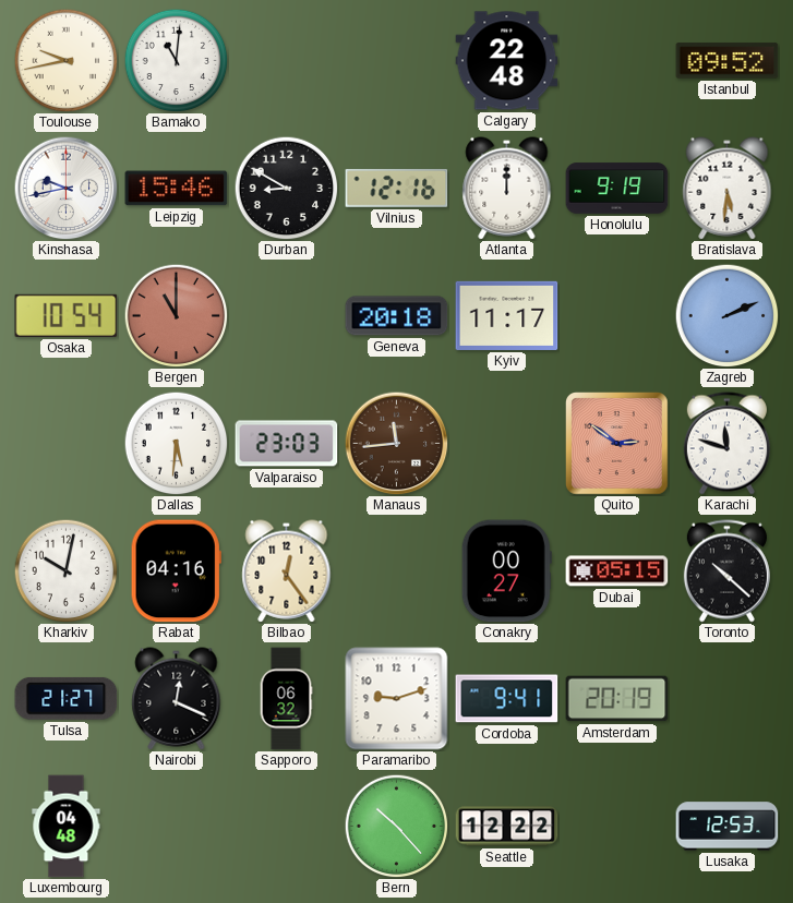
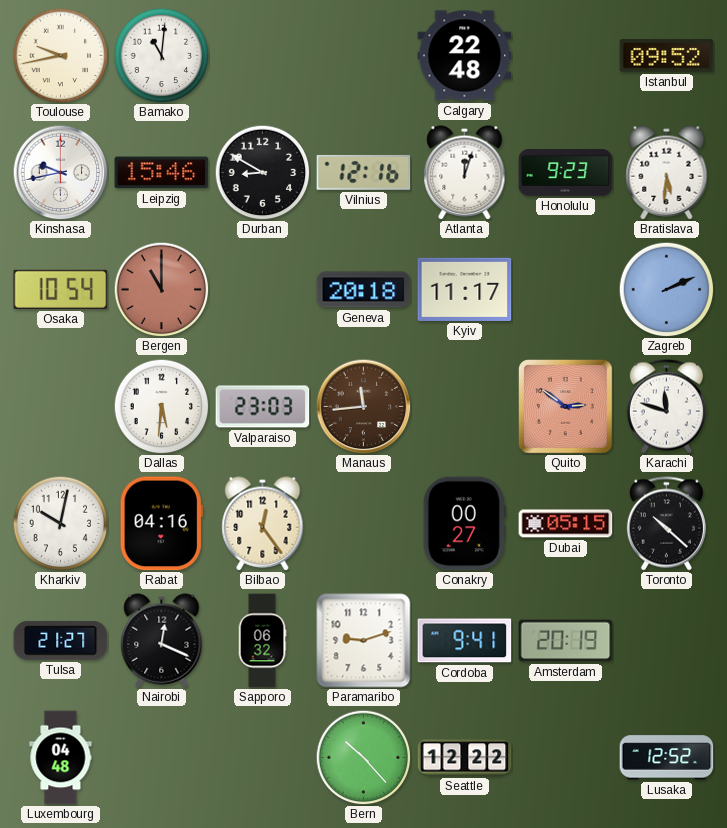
Atlanta: 12:00 -> 12:03
Honolulu: 9:19 -> 9:23
Lusaka: 12:53 -> 12:52
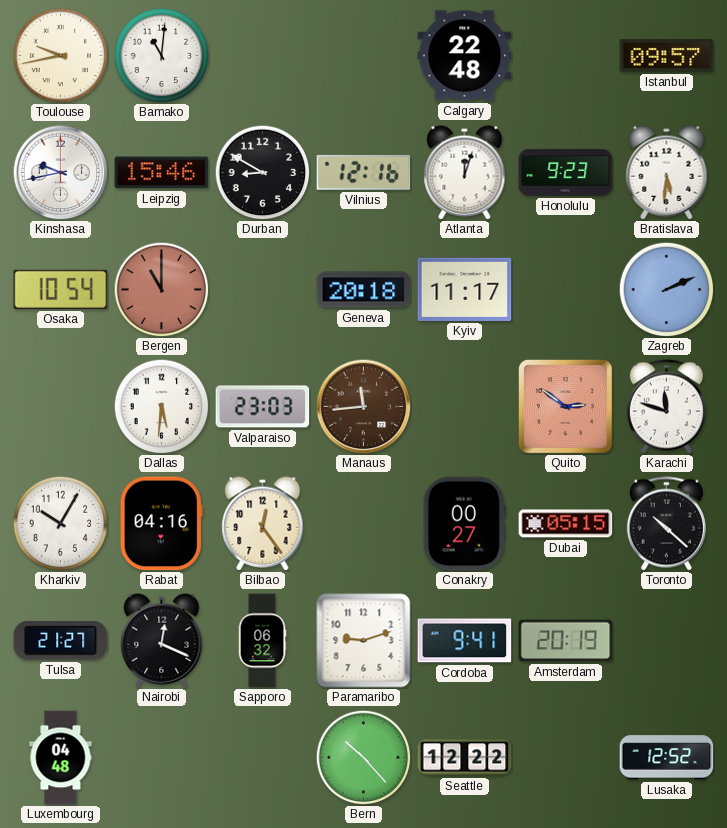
Istanbul: 09:52 -> 09:57
Kharkiv: 10:02 -> 10:05
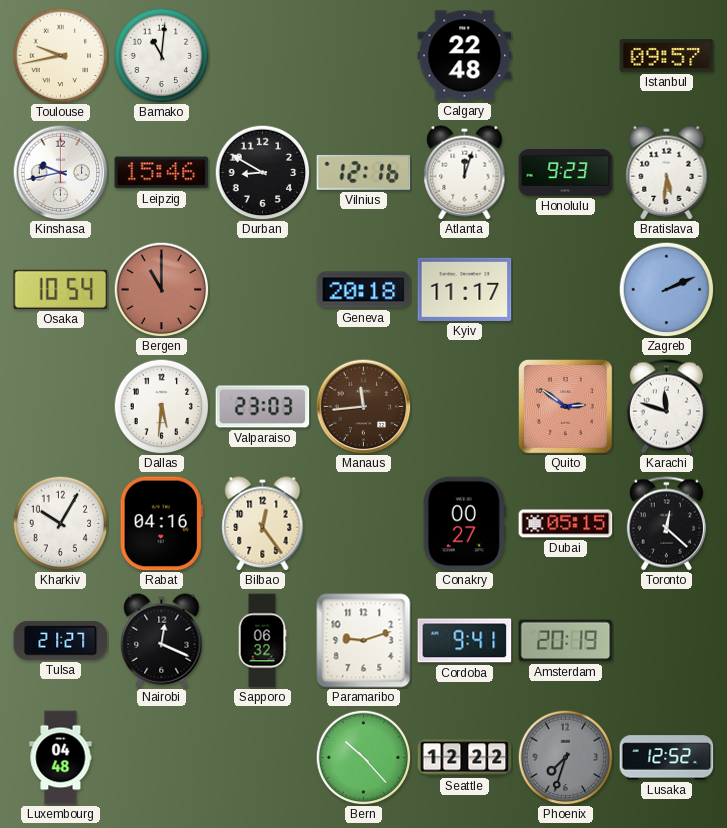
Toronto: 10:22 -> 12:22
Phoenix: none -> 7:33
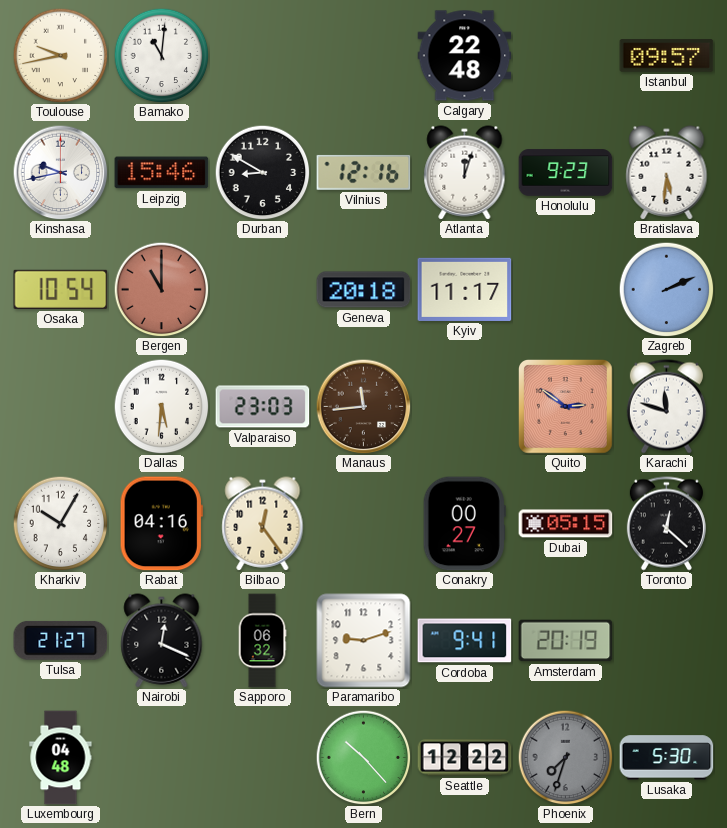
Lusaka: 12:52 -> 5:30
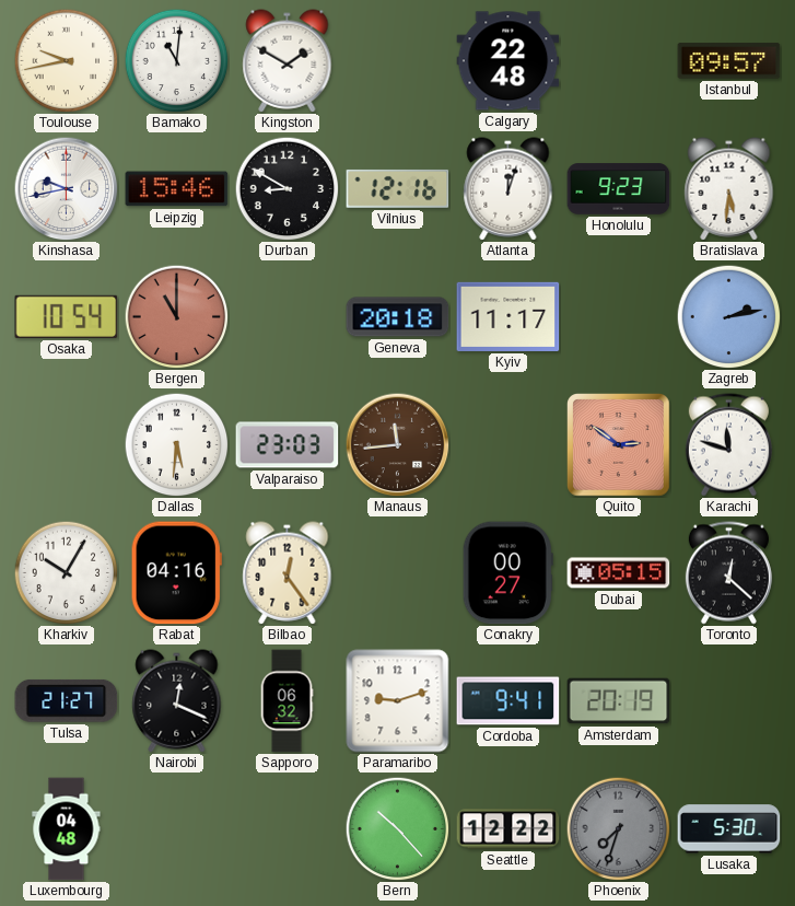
Kingston: none -> 1:50
Zagreb: 2:11 -> 2:13
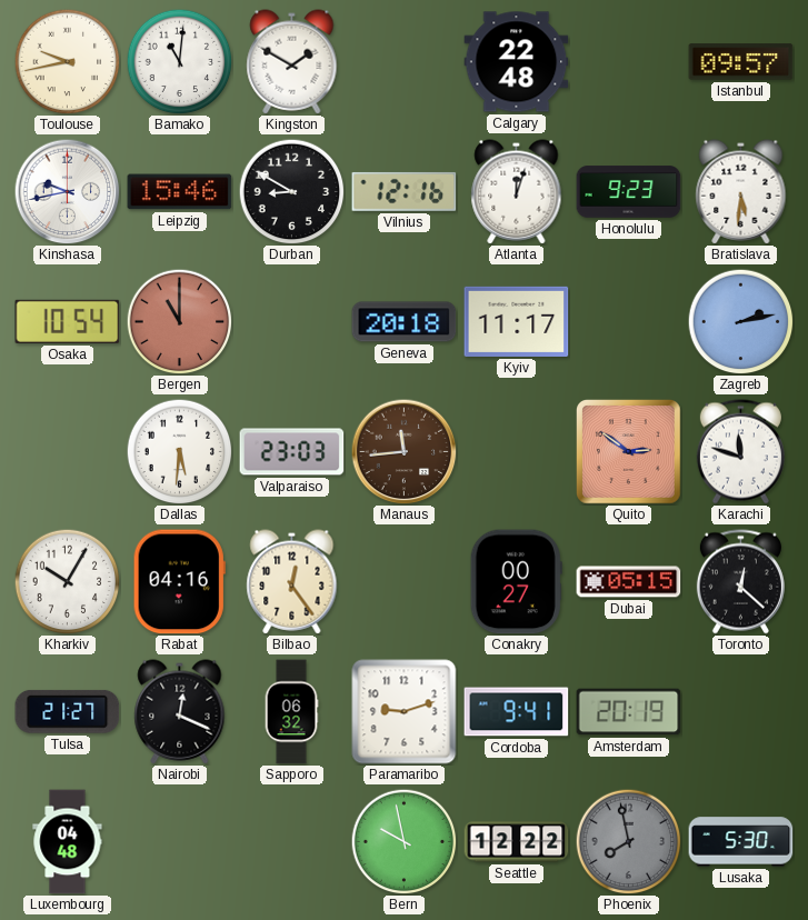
Bern: 10:23 -> 9:58
Phoenix: 7:33 -> 7:58
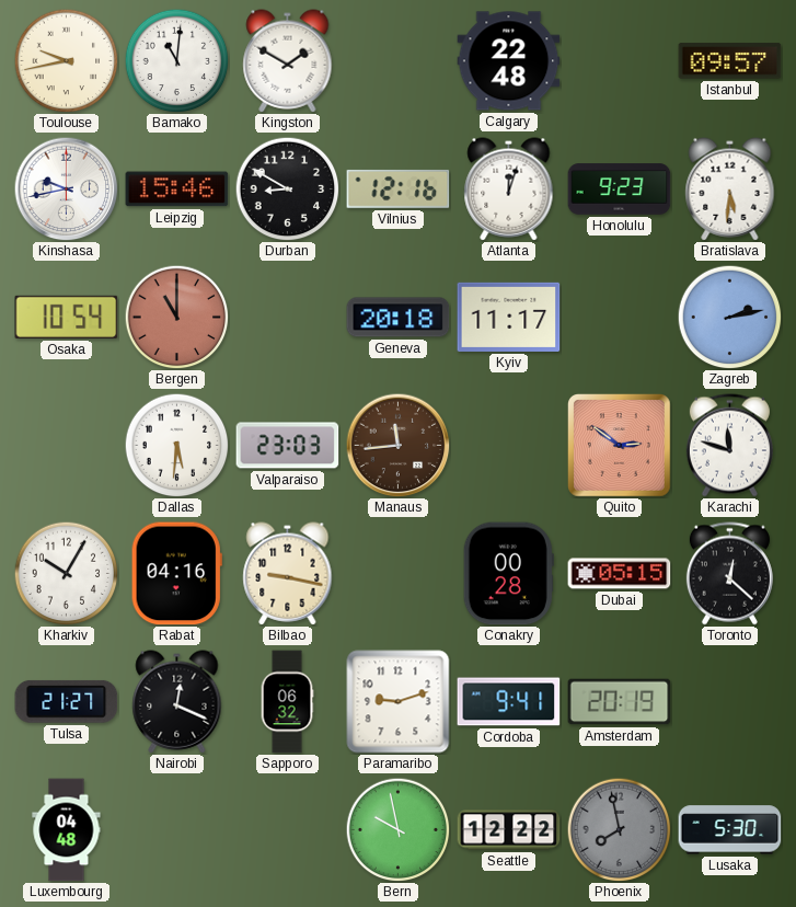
Bilbao: 12:24 -> 9:17
Conakry: 00:27 -> 00:28
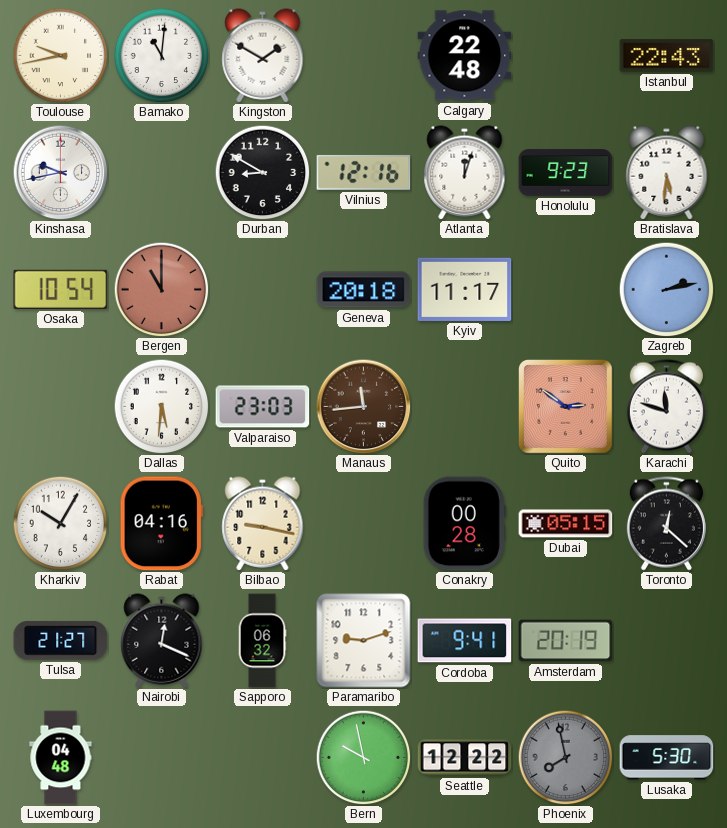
Istanbul: 09:57 -> 22:43
Leipzig: 15:46 -> none
